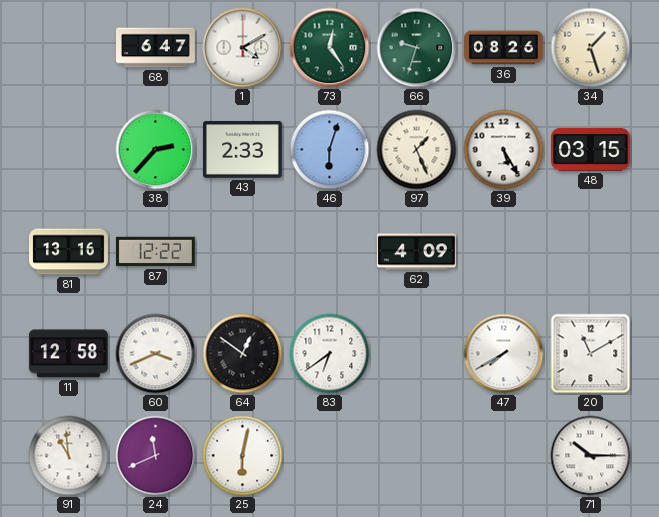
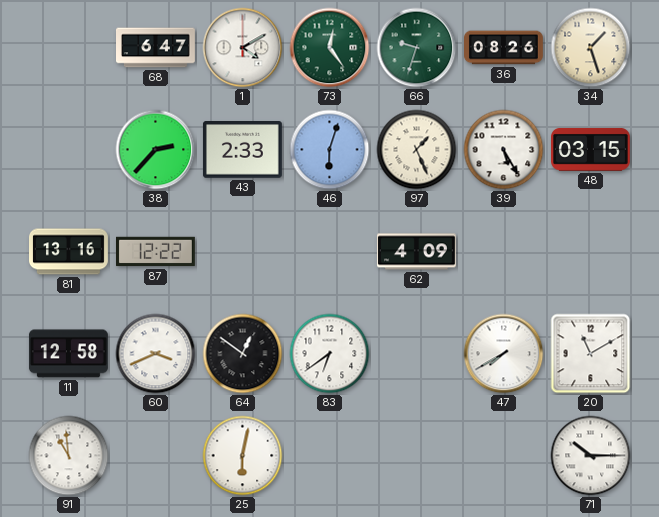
24: 11:41 -> none
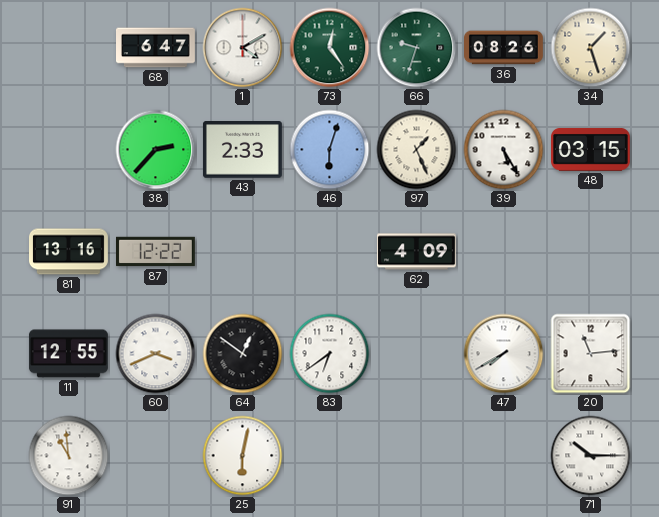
11: 12:58 -> 12:55
20: 11:10 -> 11:14
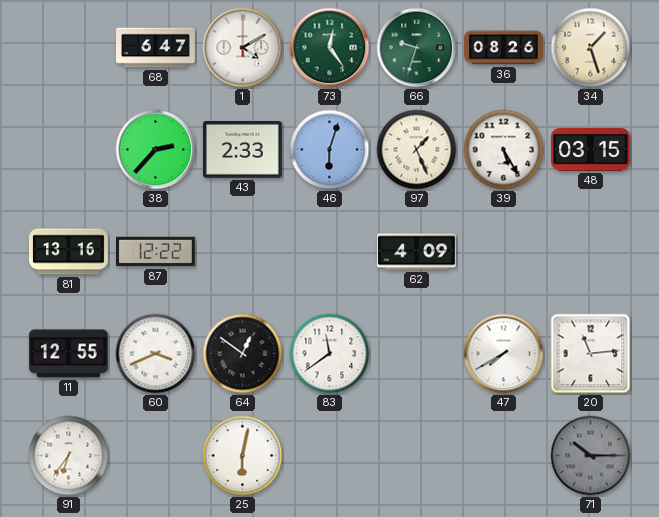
83: 6:39 -> 11:39
91: 10:59 -> 6:36
71 dial: white -> grey
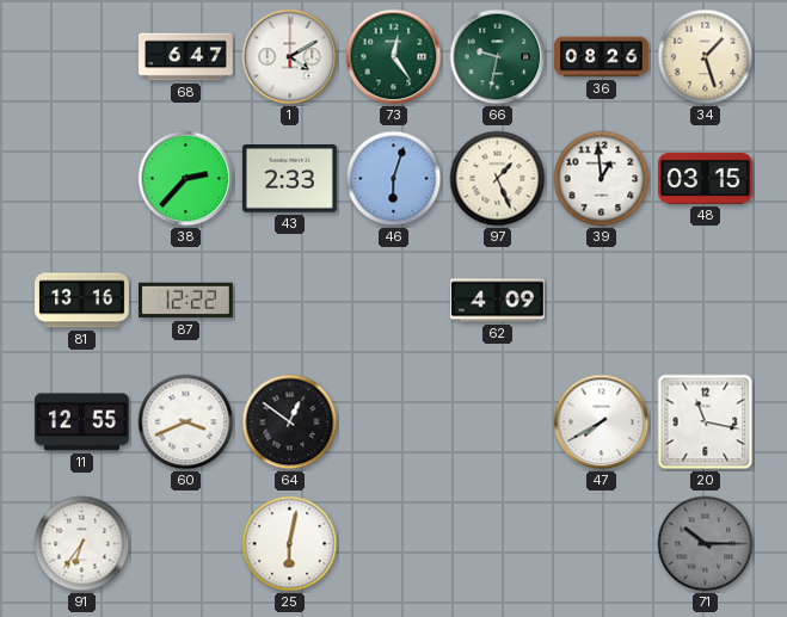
66: 9:33 -> 9:32
39: 5:25 -> 12:59
83: 11:39 -> none
20: 11:14 -> 11:17
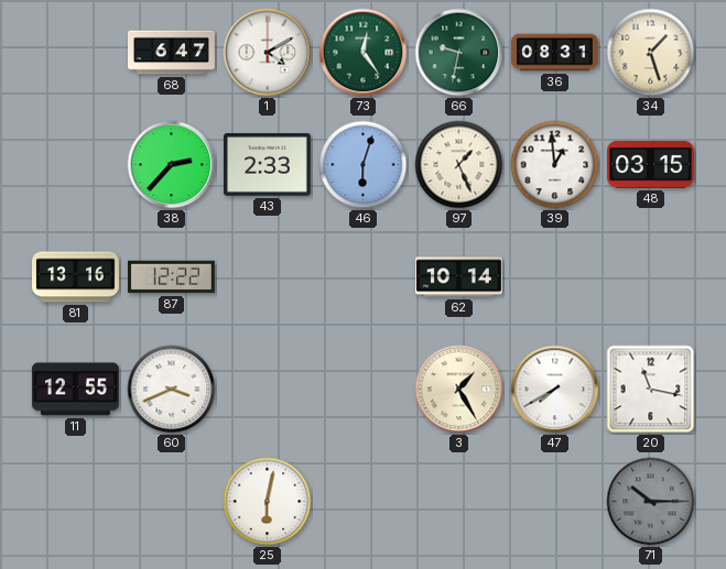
36: 08:26 -> 08:31
62: 4:09 -> 10:14
64: 12:51 -> none
3: none -> 1:25
91: 6:36 -> none
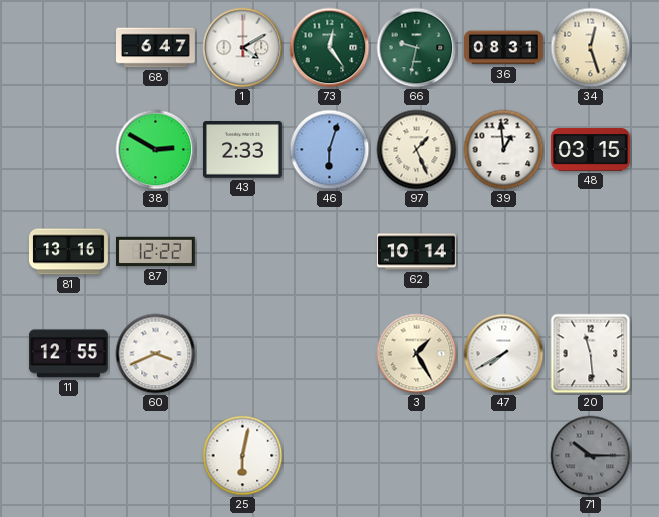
34: 1:27 -> 12:27
38: 2:37 -> 2:50
20: 11:17 -> 11:29
